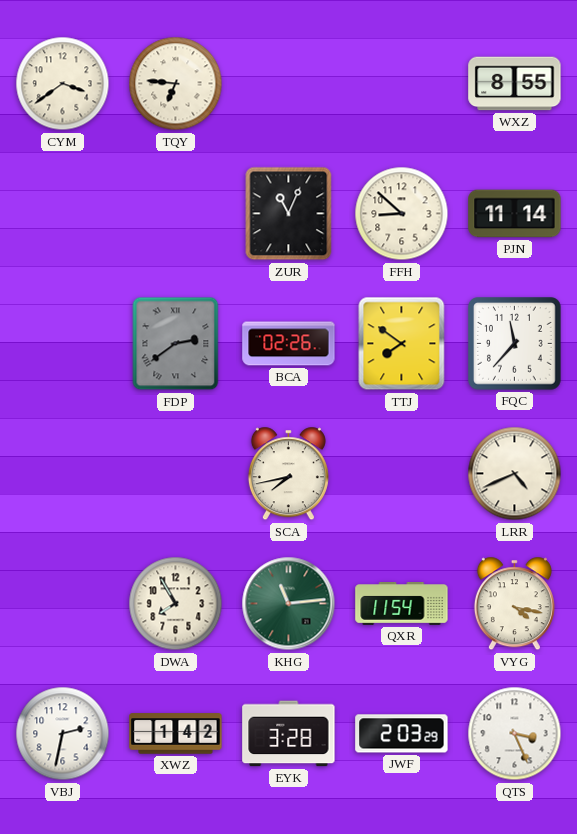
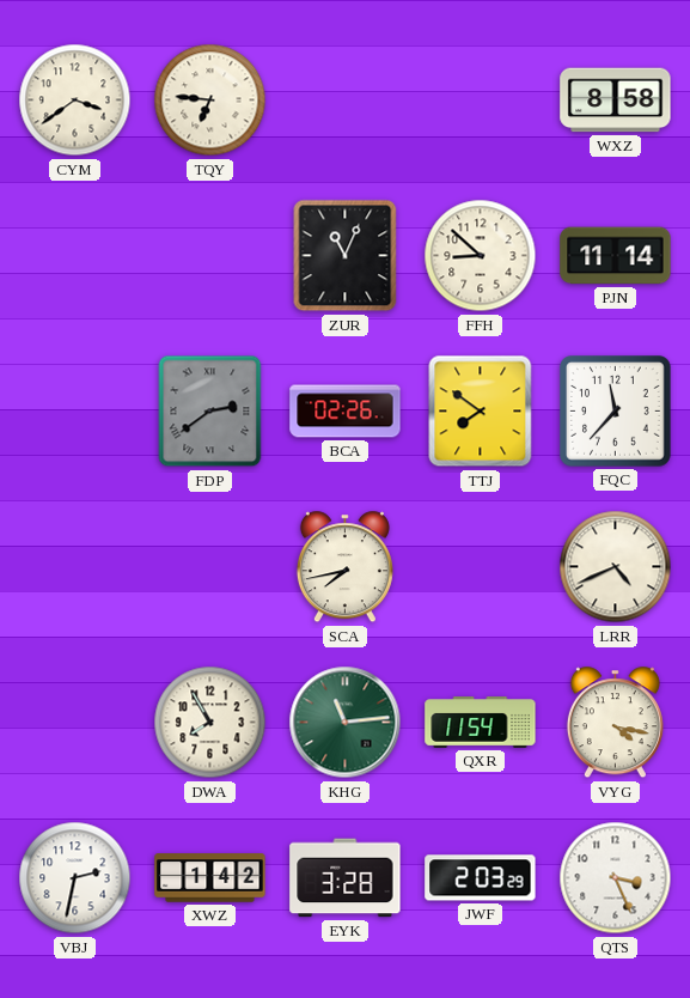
WXZ: 8:55 -> 8:58
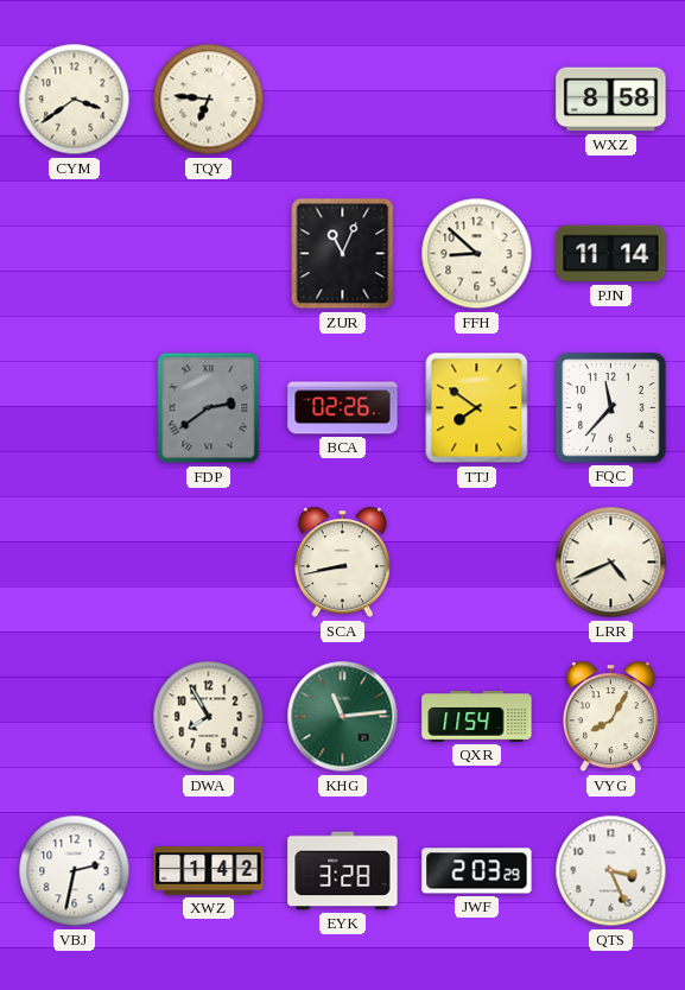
SCA: 7:43 -> 8:43
VYG: 4:17 -> 8:05
